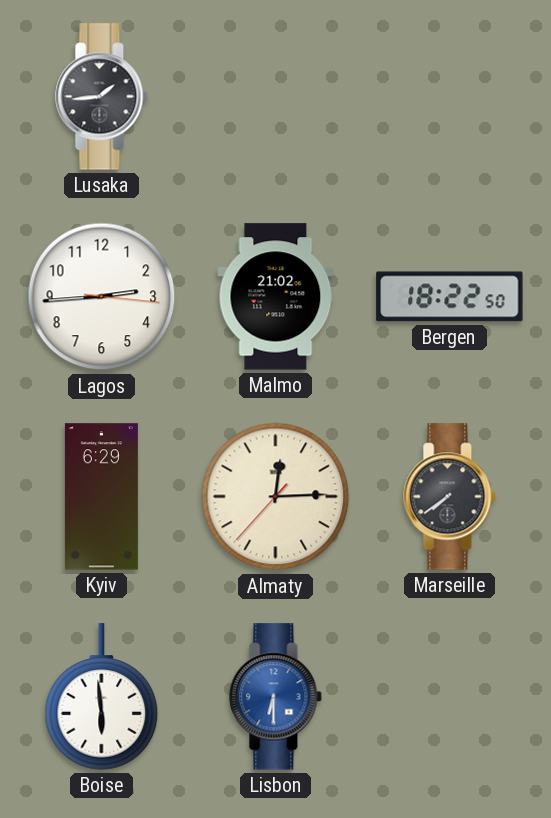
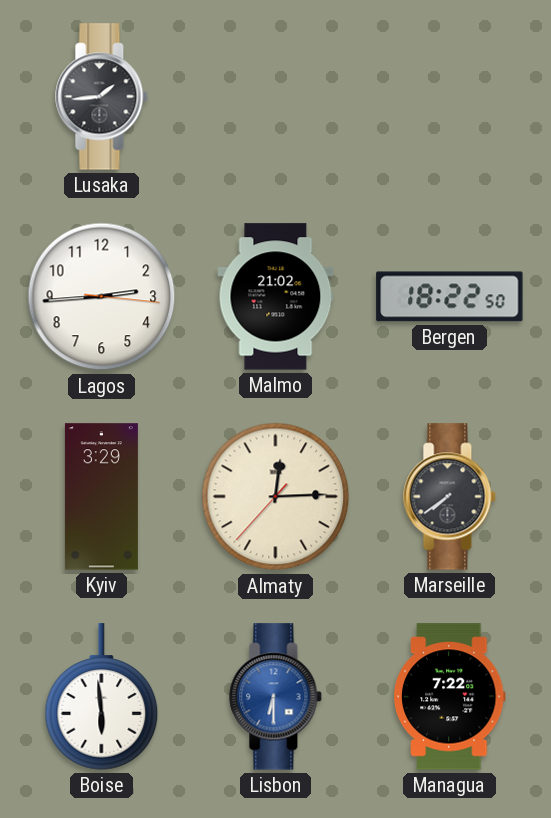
Kyiv: 6:29 -> 3:29
Managua: none -> 7:22
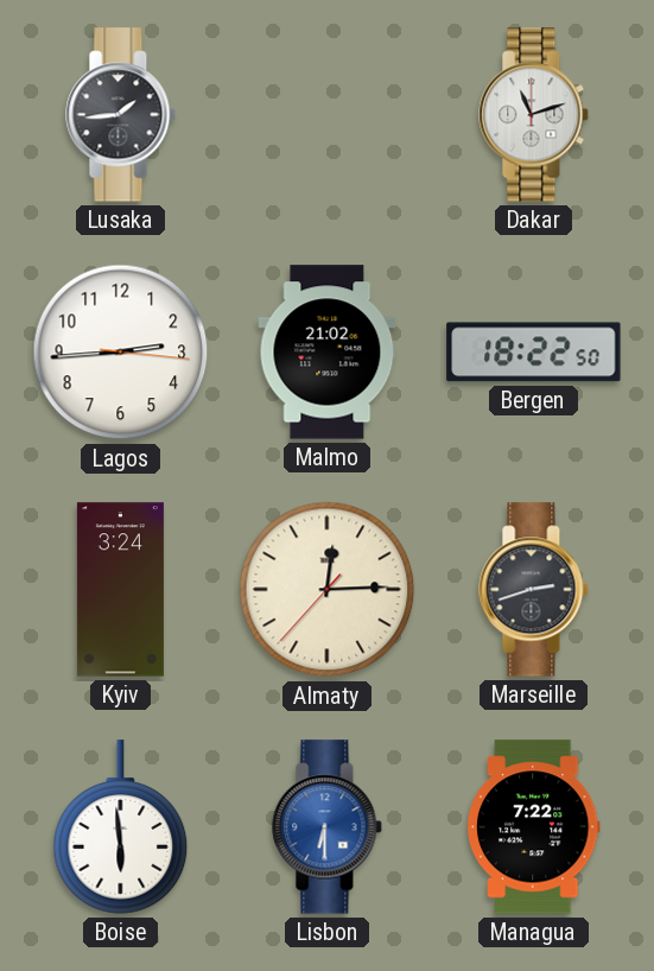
Dakar: none -> 11:12
Kyiv: 3:29 -> 3:24
Marseille: 7:39 -> 2:42
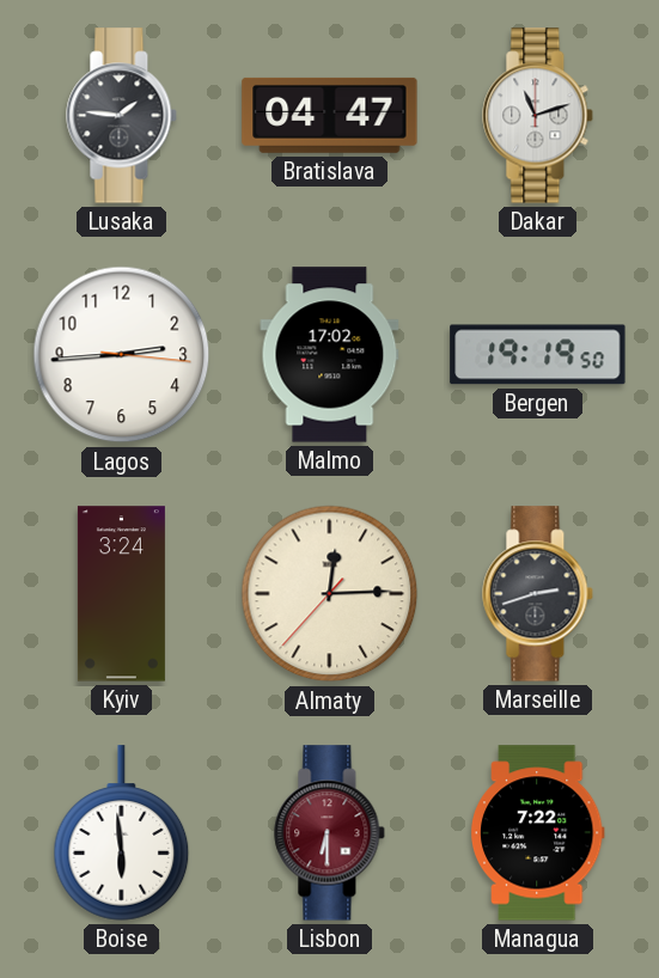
Lusaka: 1:44 -> 1:46
Bratislava: none -> 04:47
Malmo: 21:02 -> 17:02
Bergen: 18:22 -> 19:19
Lisbon dial: blue -> burgundy
